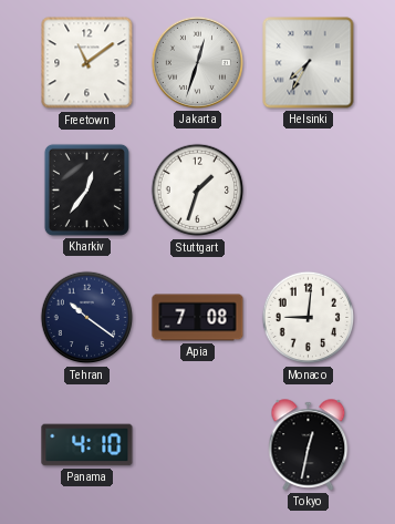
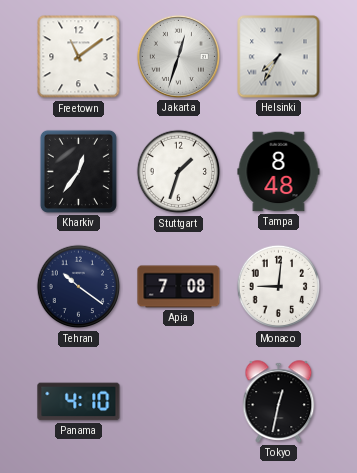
Tampa: none -> 8:48
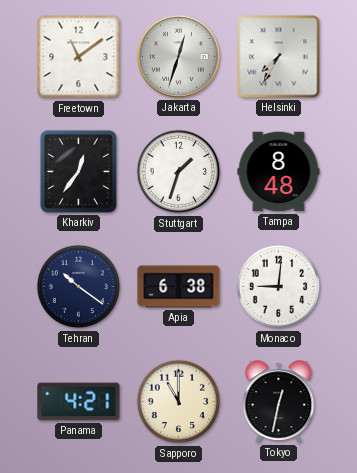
Apia: 7:08 -> 6:38
Panama: 4:10 -> 4:21
Sapporo: none -> 11:00
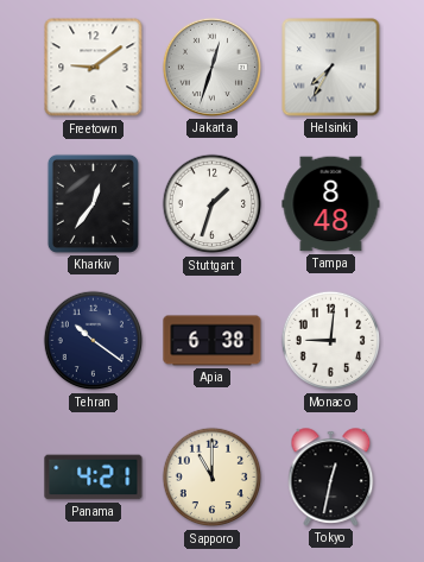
Freetown: 11:09 -> 9:09
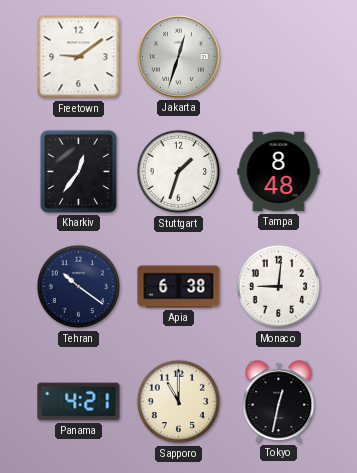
Helsinki: 7:35 -> none
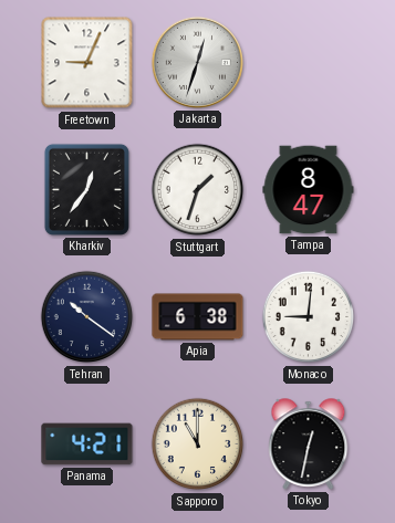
Freetown: 9:09 -> 9:04
Tampa: 8:48 -> 8:47
